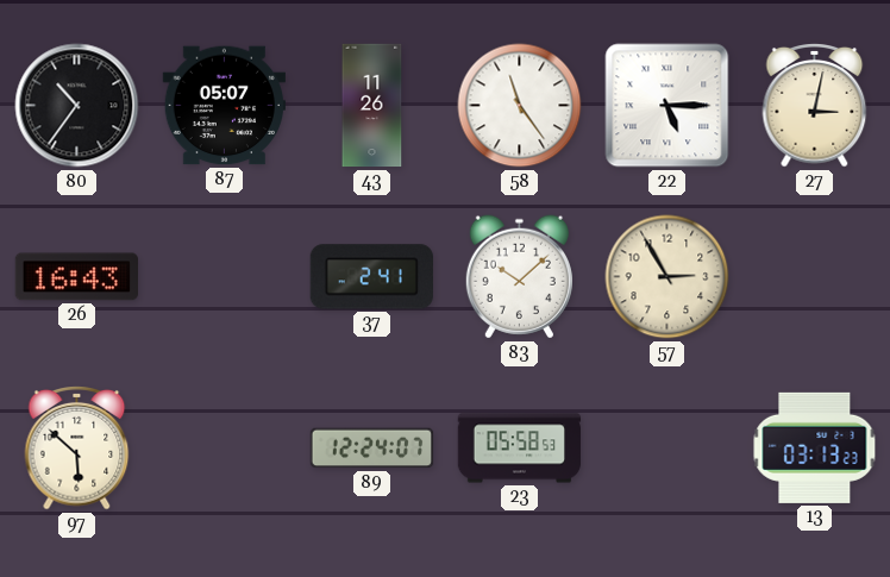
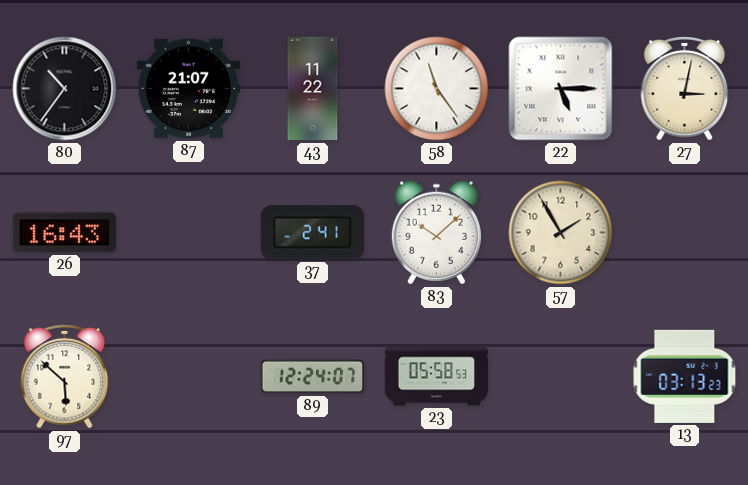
87: 05:07 -> 21:07
43: 11:26 -> 11:22
57: 2:55 -> 1:55
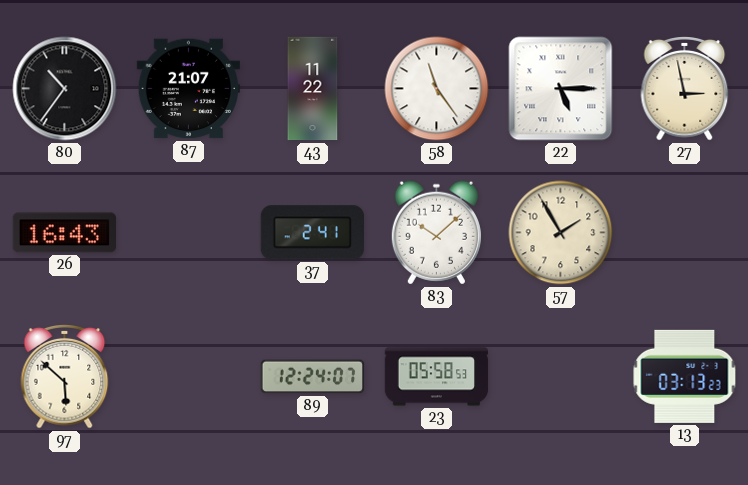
27: 3:02 -> 2:58
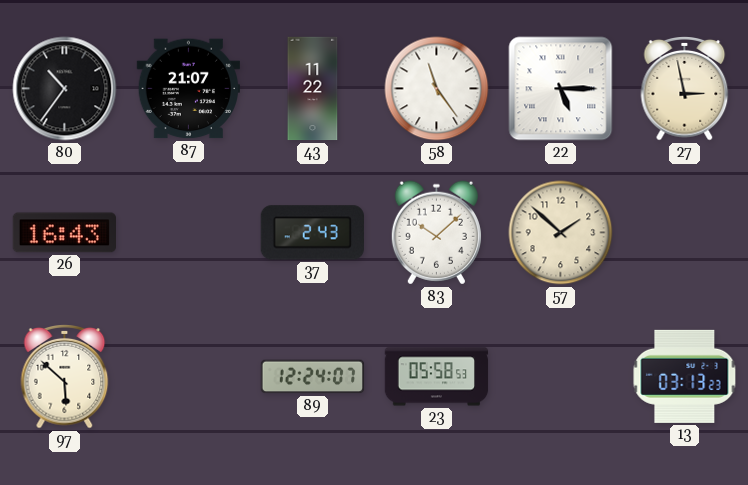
37: 2:41 -> 2:43
57: 1:55 -> 1:52
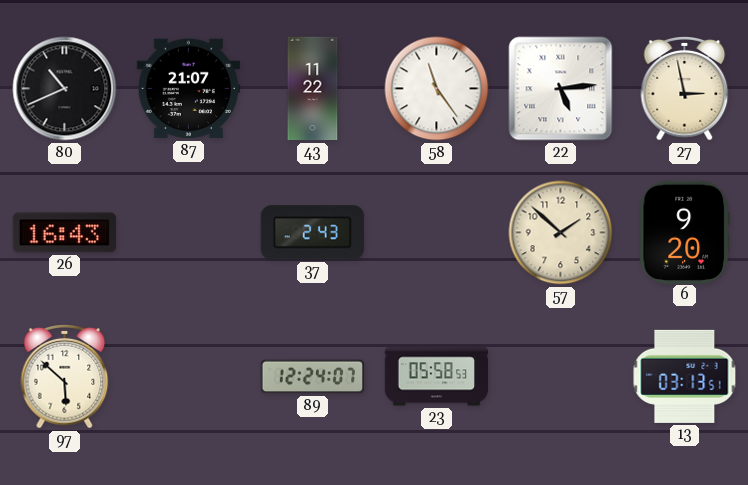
80: 10:36 -> 10:41
22: 5:15 -> 5:14
83: 10:08 -> none
6: none -> 9:20
13: 03:13:23 -> 03:13:51
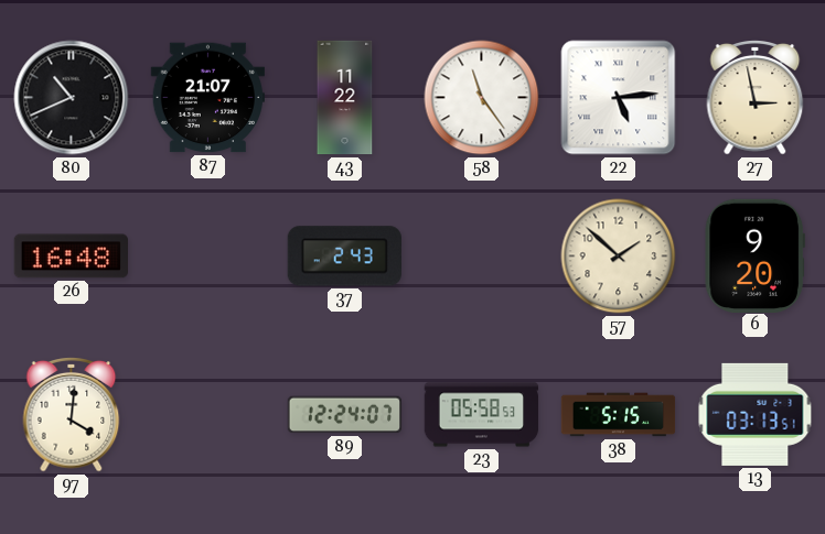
26: 16:43 -> 16:48
97: 5:52 -> 4:01
38: none -> 5:15
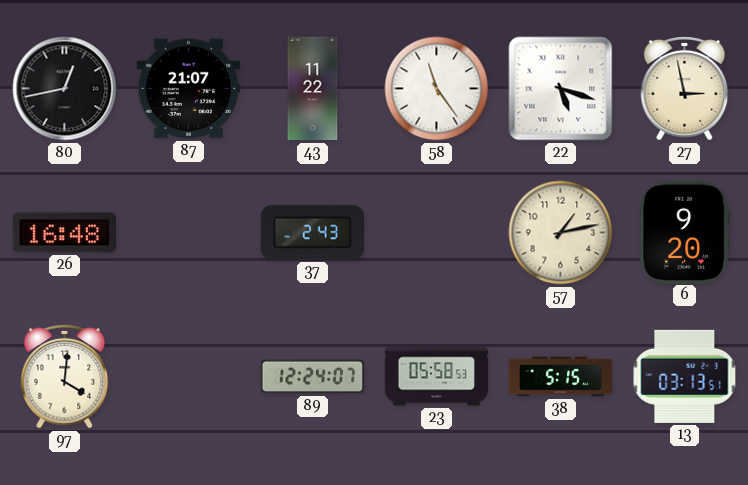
80: 10:41 -> 12:43
22: 5:14 -> 5:18
57: 1:52 -> 1:13
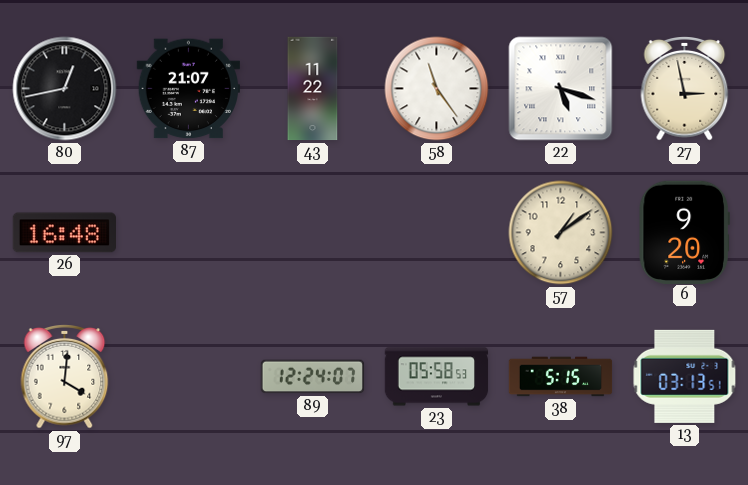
37: 2:43 -> none
57: 1:13 -> 1:09
